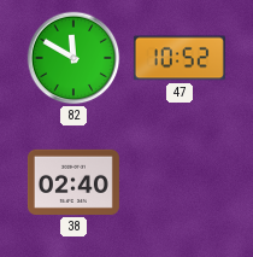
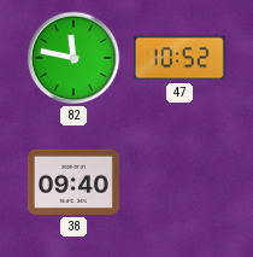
82: 11:50 -> 11:47
38: 02:40 -> 09:40
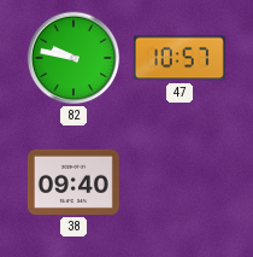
82: 11:47 -> 9:47
47: 10:52 -> 10:57
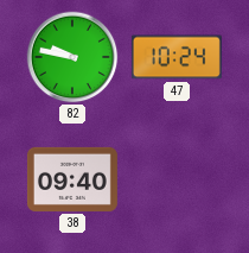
47: 10:57 -> 10:24
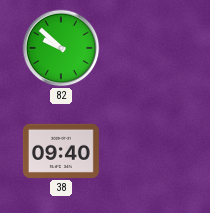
82: 9:47 -> 9:52
47: 10:24 -> none
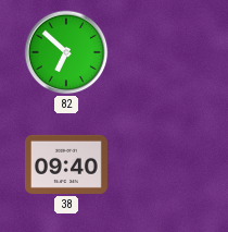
82: 9:52 -> 6:52
